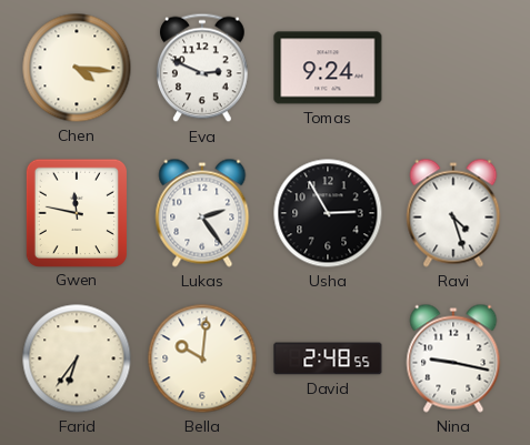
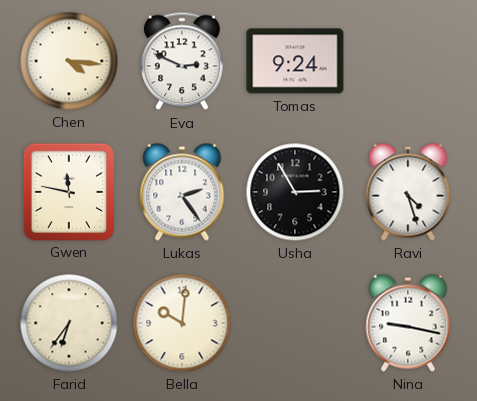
David: 2:48 -> none
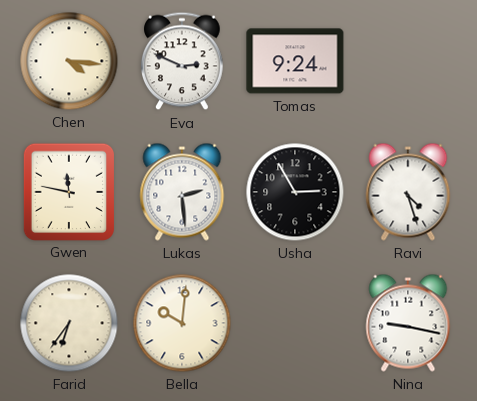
Lukas: 2:24 -> 2:29
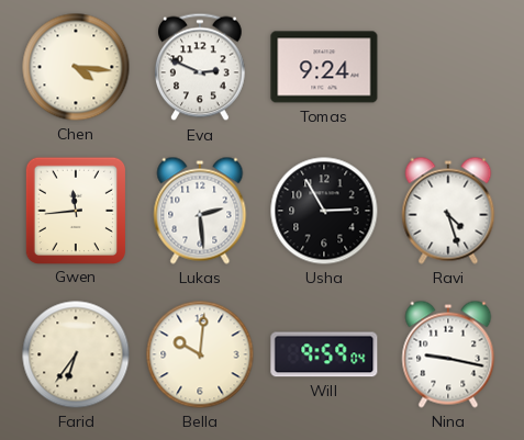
Gwen: 11:47 -> 11:44
Will: none -> 9:59
